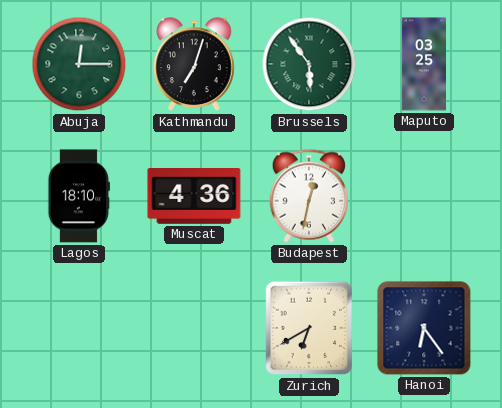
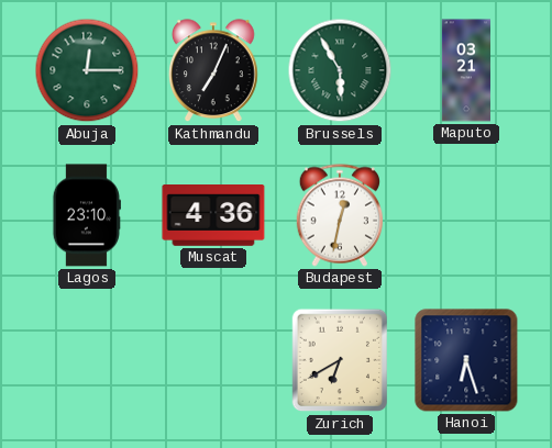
Kathmandu: 7:03 -> 7:04
Brussels: 5:54 -> 5:55
Maputo: 03:25 -> 03:21
Lagos: 18:10 -> 23:10
Hanoi: 6:24 -> 6:27
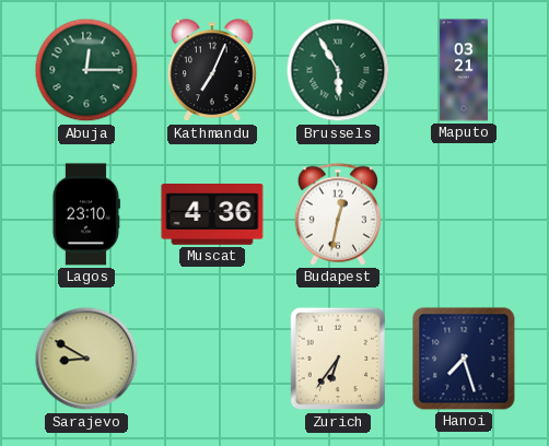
Sarajevo: none -> 8:50
Zurich: 6:40 -> 6:36
Hanoi: 6:27 -> 7:27
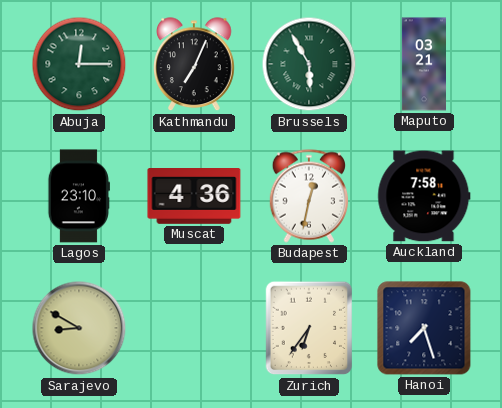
Auckland: none -> 7:58
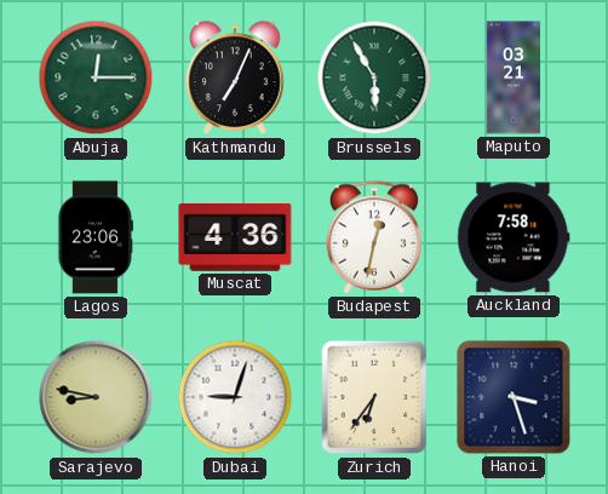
Lagos: 23:10 -> 23:06
Sarajevo: 8:50 -> 8:47
Dubai: none -> 9:03
Hanoi: 7:27 -> 3:27
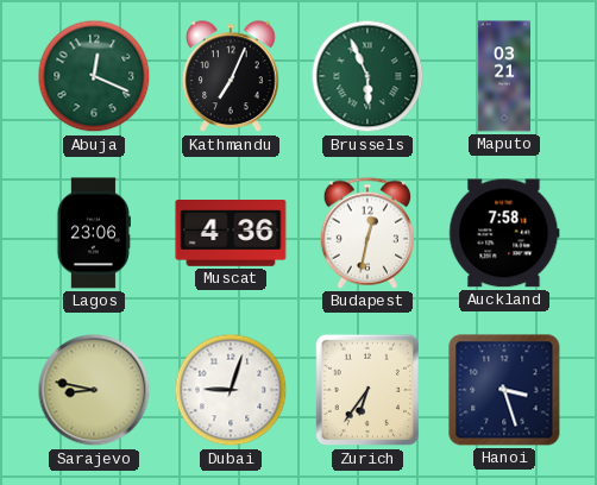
Abuja: 12:15 -> 12:19
Brussels: 5:55 -> 5:56
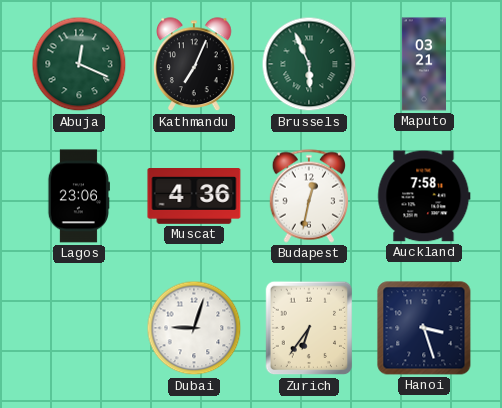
Sarajevo: 8:47 -> none
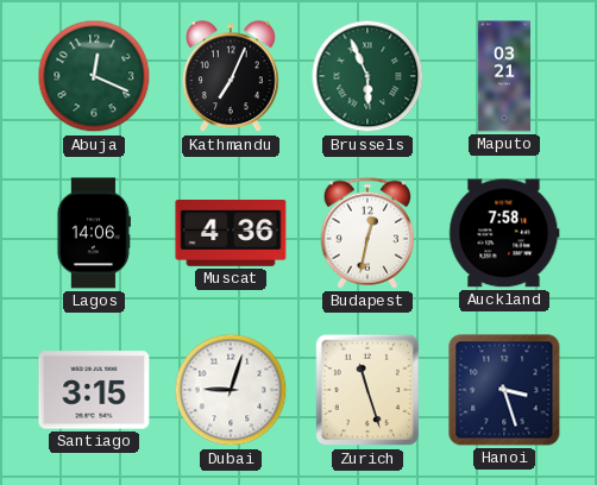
Lagos: 23:06 -> 14:06
Santiago: none -> 3:15
Zurich: 6:36 -> 11:27
